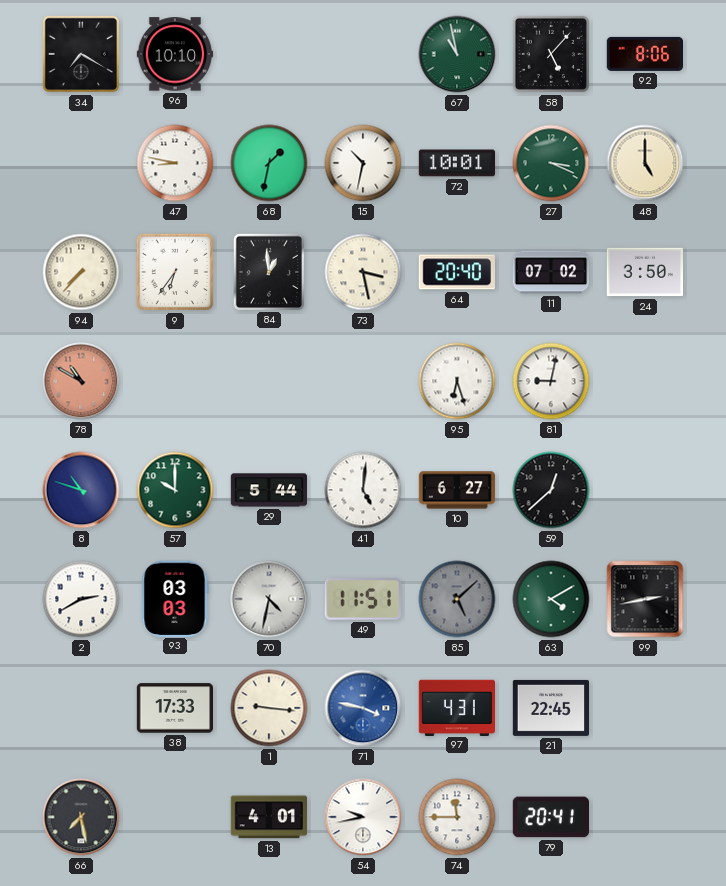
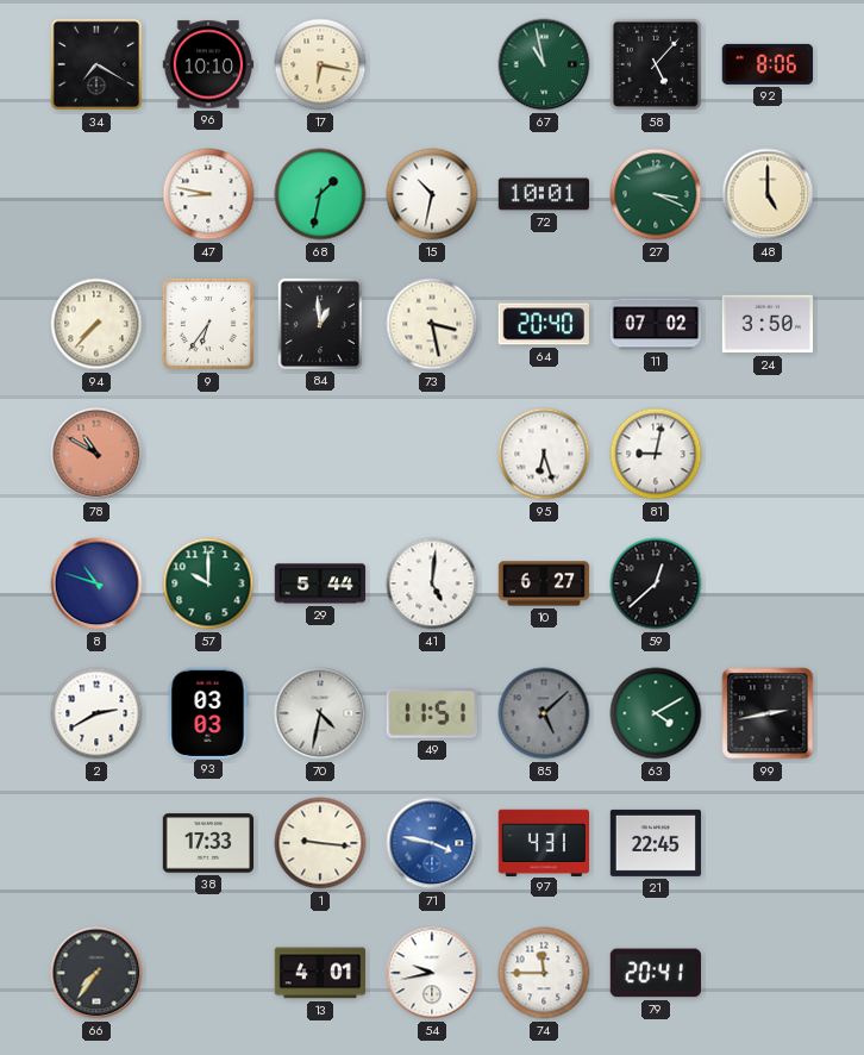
17: none -> 6:17
66: 7:28 -> 7:36
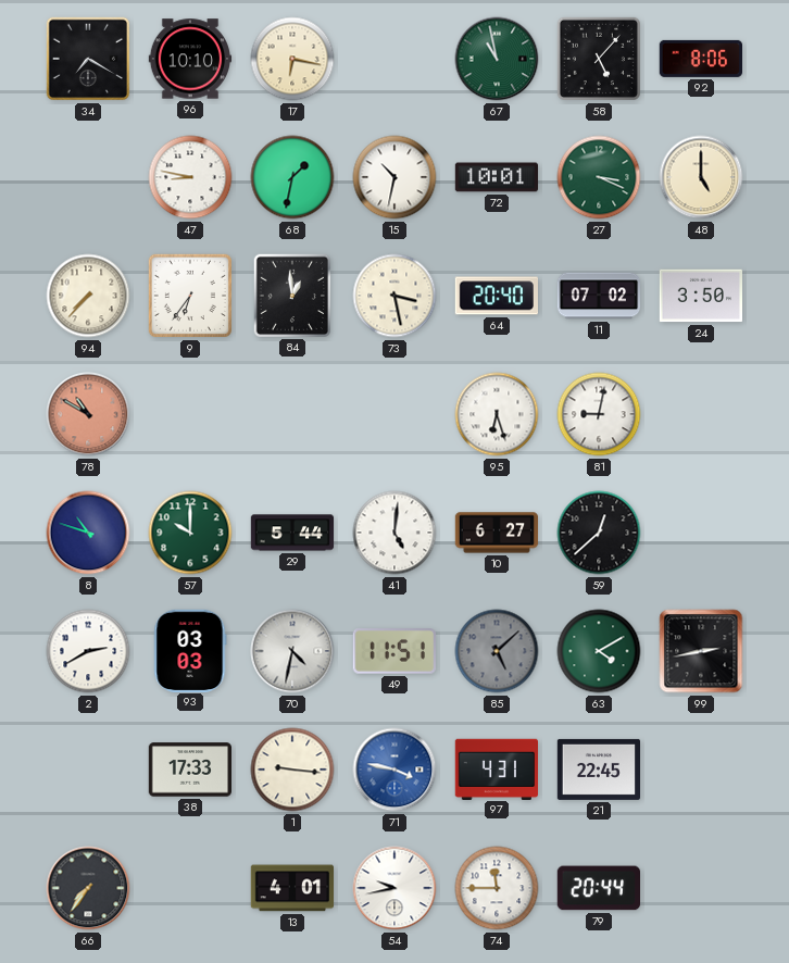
79: 20:41 -> 20:44
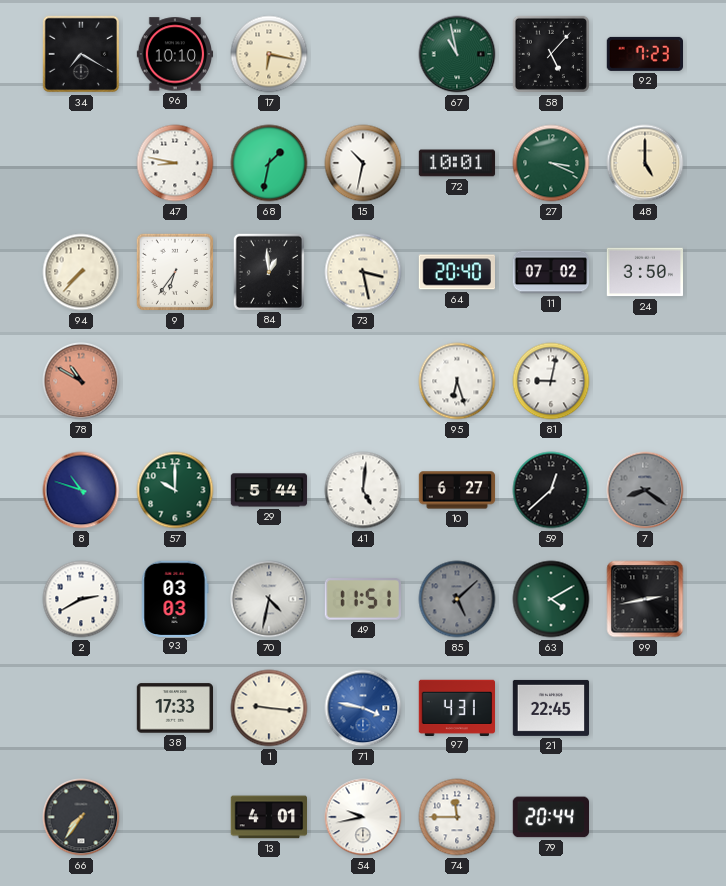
92: 8:06 -> 7:23
7: none -> 8:21
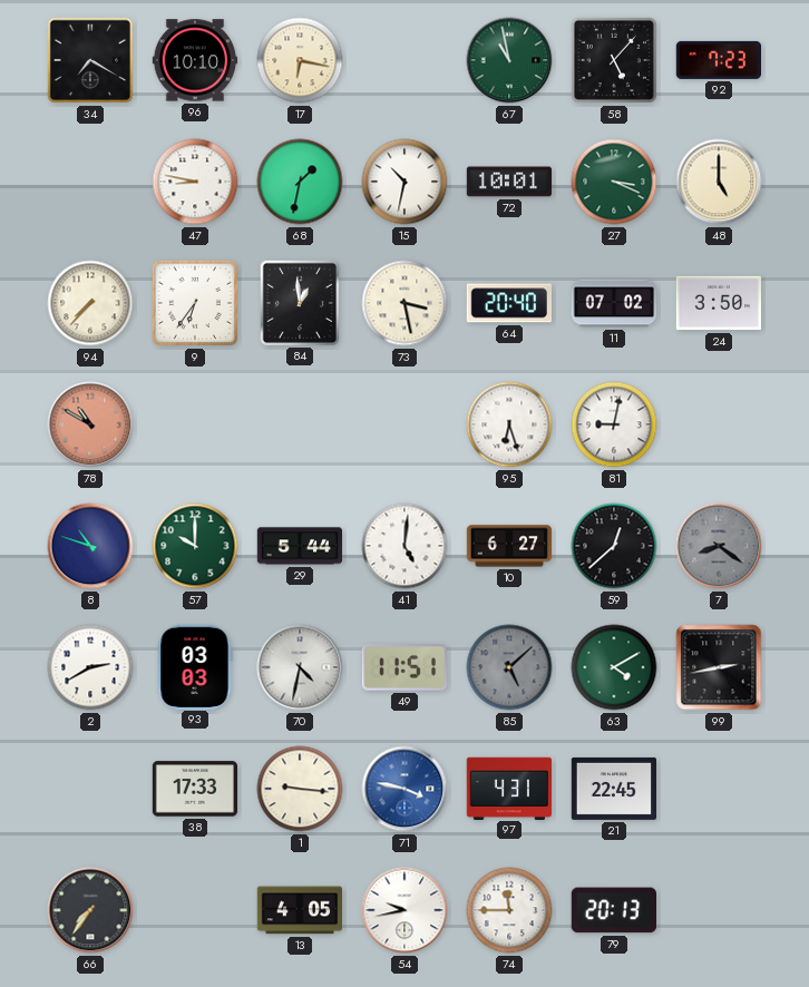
13: 4:01 -> 4:05
79: 20:44 -> 20:13
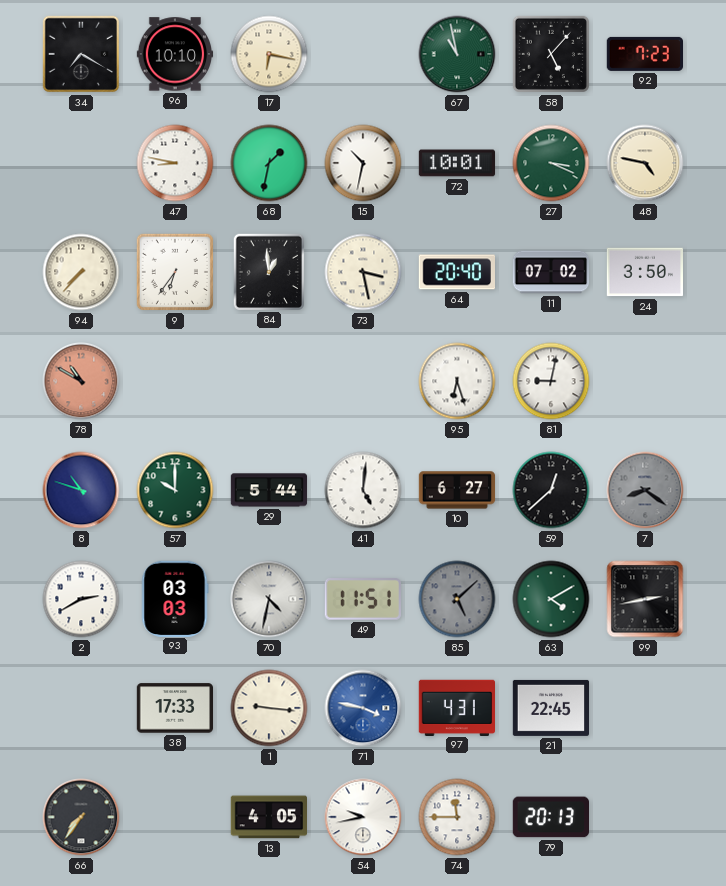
48: 5:00 -> 4:47
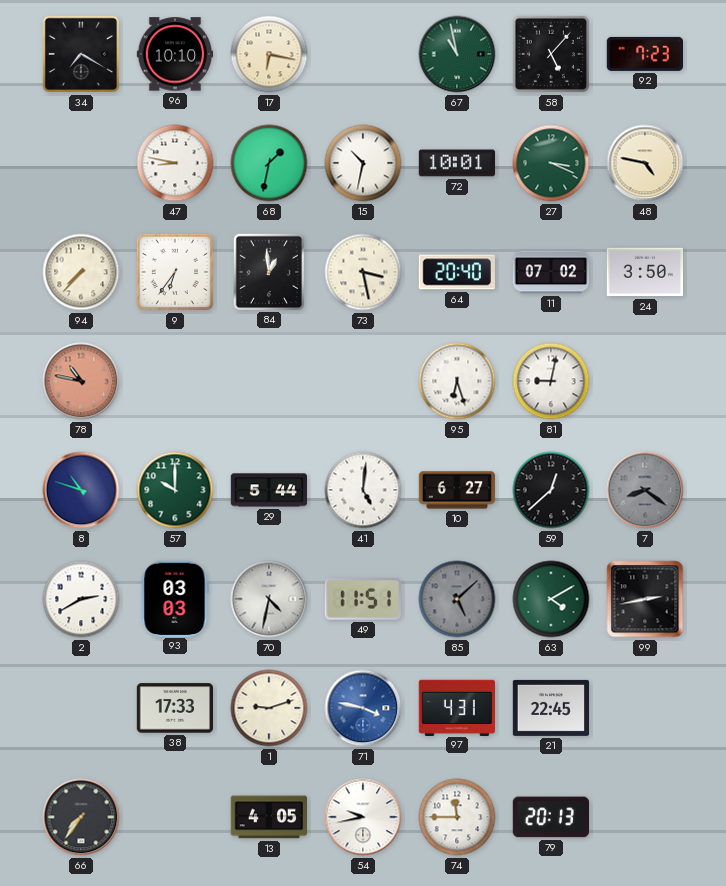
78: 10:50 -> 10:47
1: 9:16 -> 9:12
